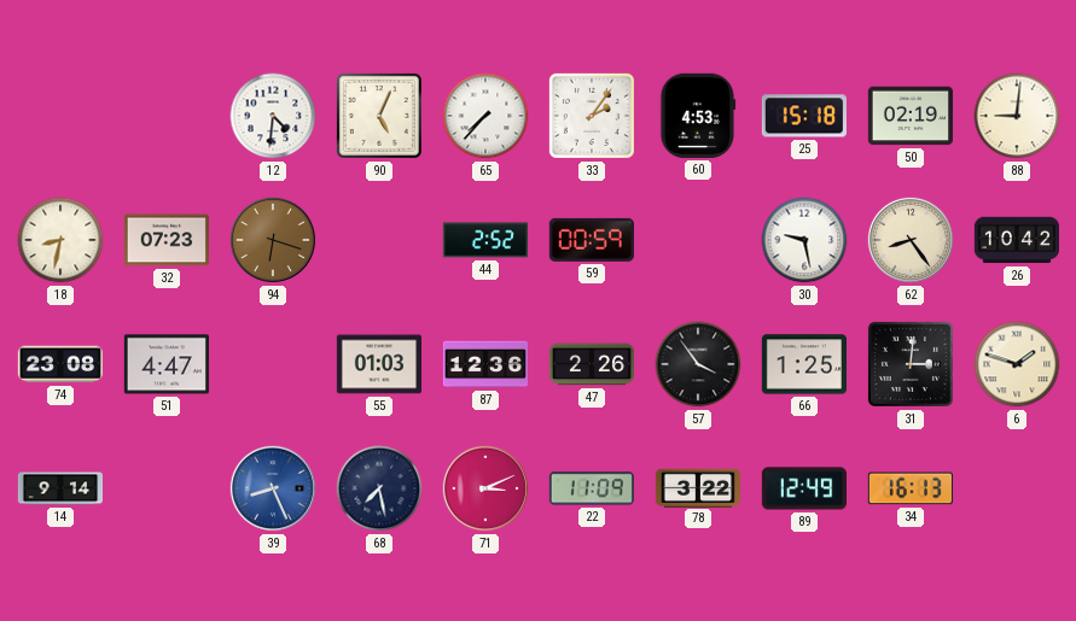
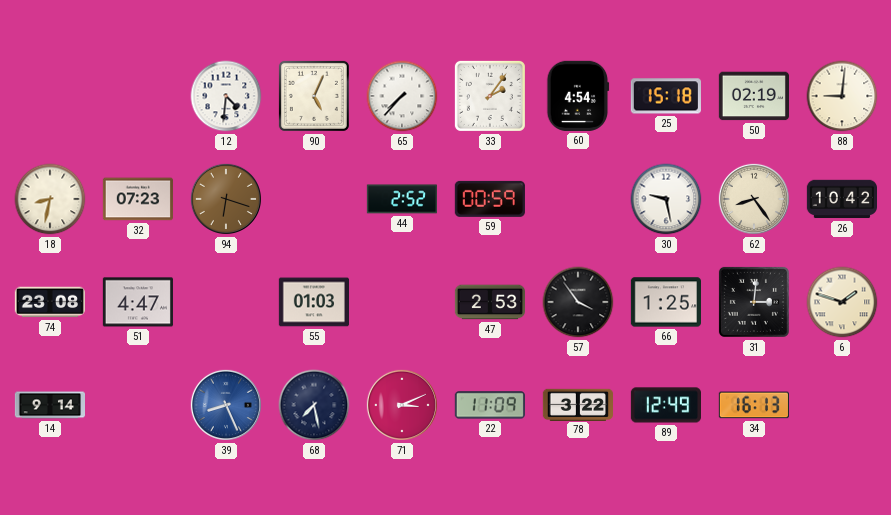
60: 4:53 -> 4:54
87: 12:36 -> none
47: 2:26 -> 2:53
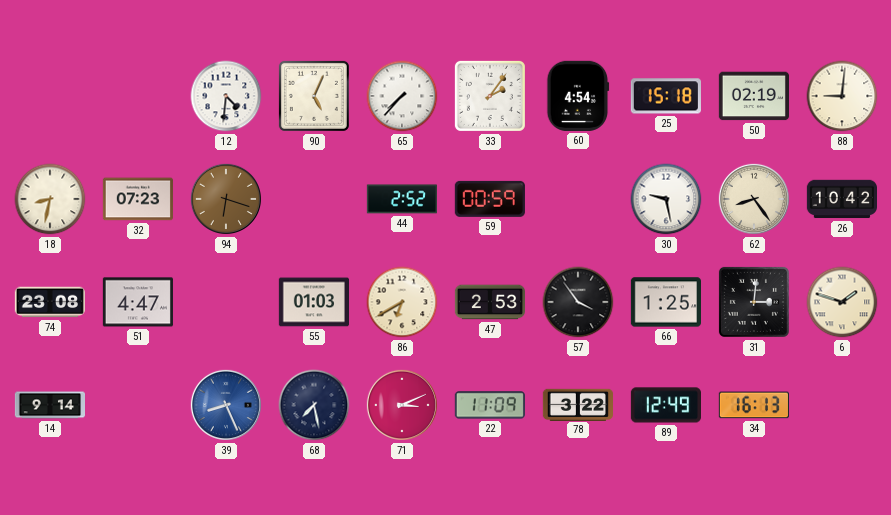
86: none -> 6:40
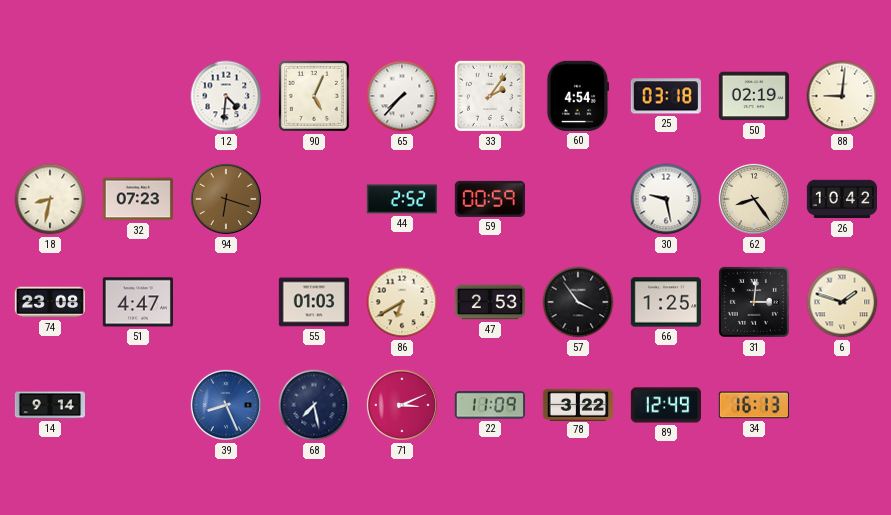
25: 15:18 -> 03:18
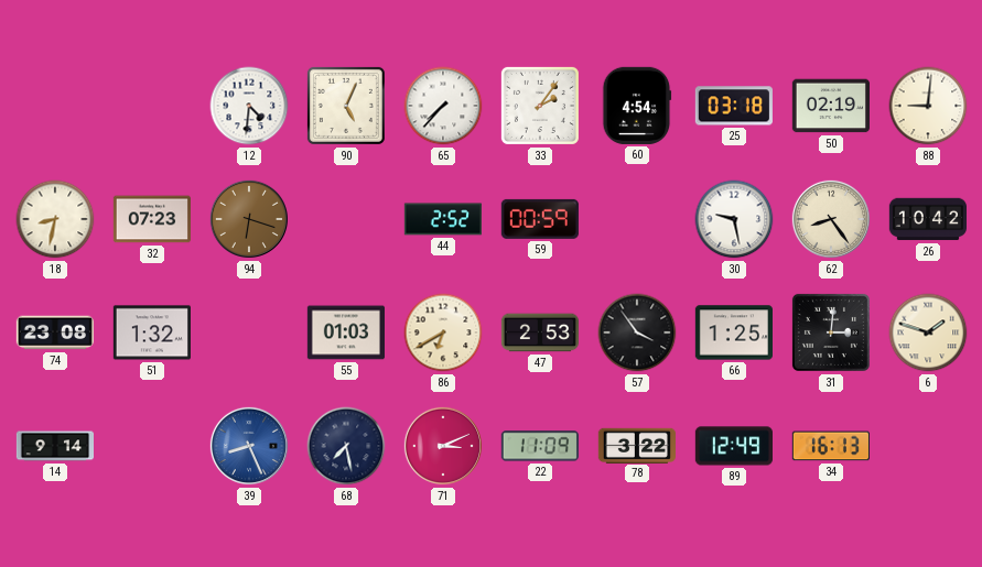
51: 4:47 -> 1:32
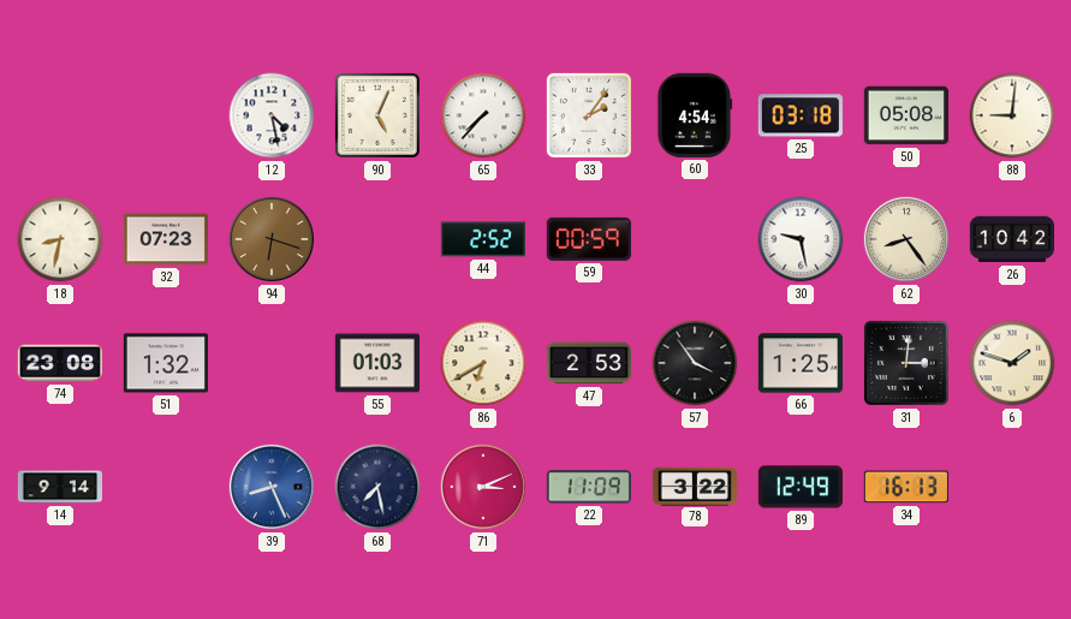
12: 4:31 -> 4:28
50: 02:19 -> 05:08
